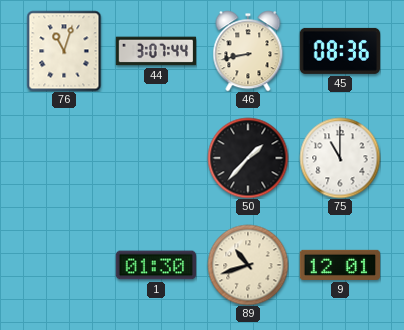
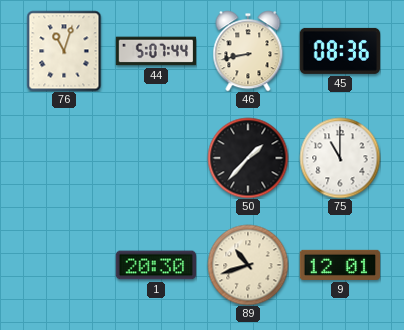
44: 3:07 -> 5:07
1: 01:30 -> 20:30
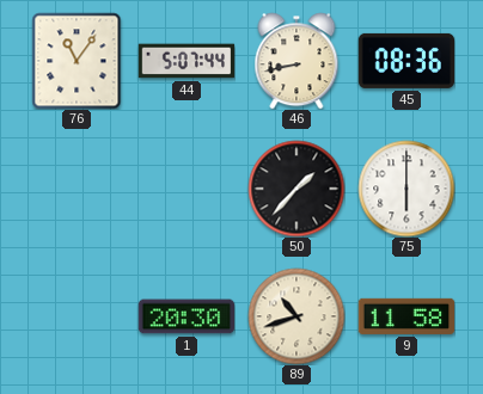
76: 11:03 -> 11:06
75: 11:00 -> 6:00
9: 12:01 -> 11:58
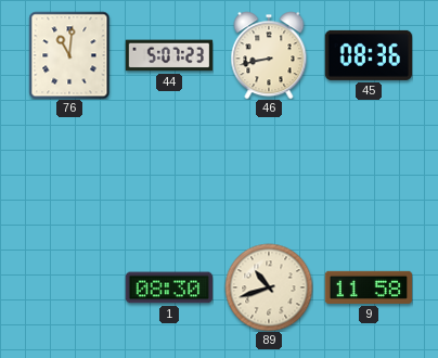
76: 11:06 -> 11:01
44: 5:07:44 -> 5:07:23
50: 1:37 -> none
75: 6:00 -> none
1: 20:30 -> 08:30
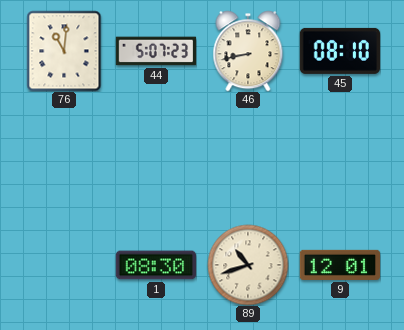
45: 08:36 -> 08:10
9: 11:58 -> 12:01
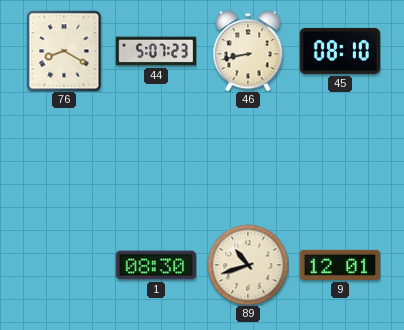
76: 11:01 -> 8:20
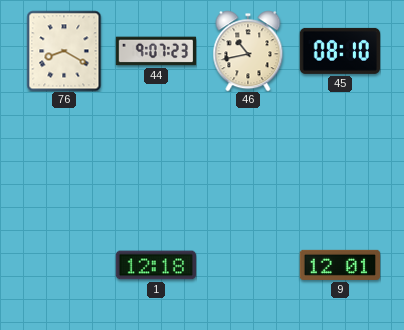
44: 5:07 -> 9:07
46: 8:43 -> 10:43
1: 08:30 -> 12:18
89: 10:42 -> none
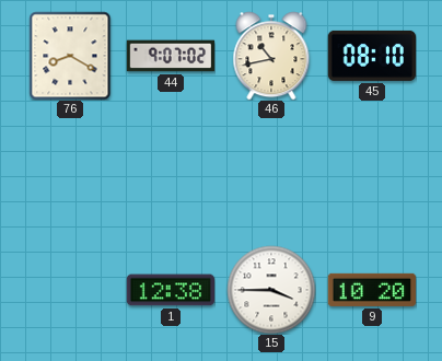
44: 9:07:23 -> 9:07:02
1: 12:18 -> 12:38
15: none -> 3:45
9: 12:01 -> 10:20
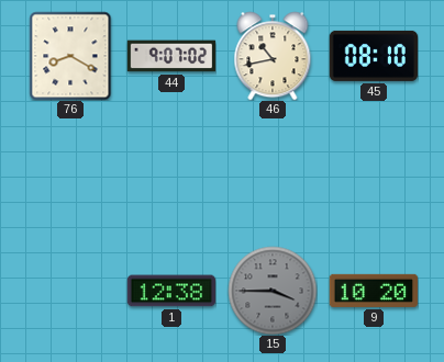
15 dial: white -> grey
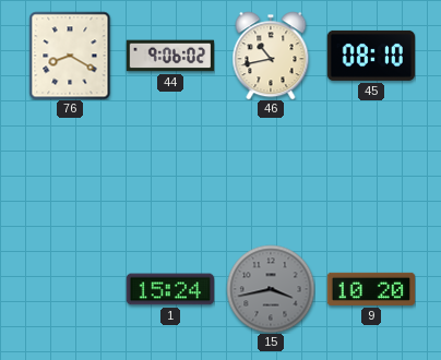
44: 9:07 -> 9:06
1: 12:38 -> 15:24
15: 3:45 -> 3:43
